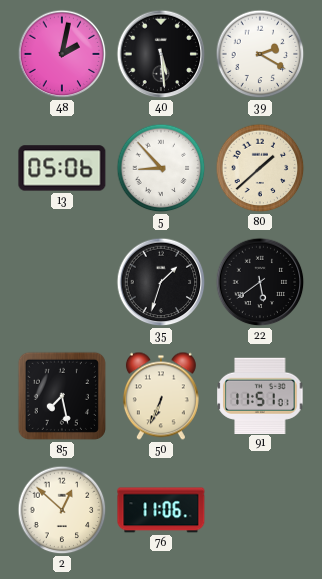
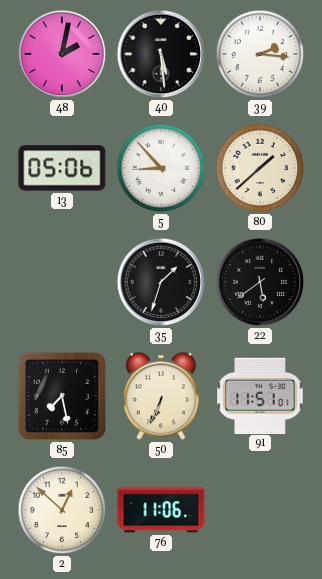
39: 2:20 -> 2:16
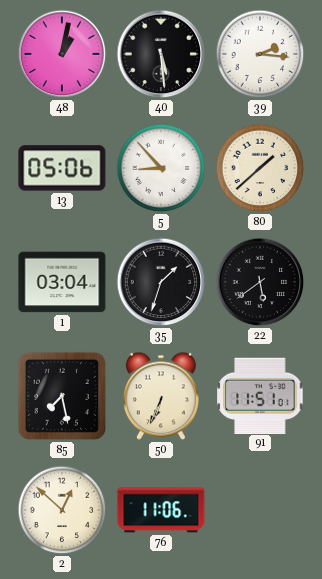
48: 2:02 -> 1:02
1: none -> 03:04
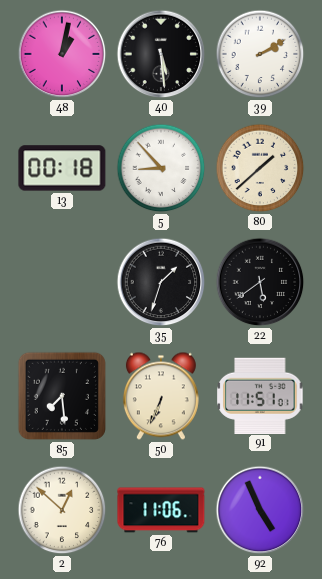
39: 2:16 -> 2:10
13: 05:06 -> 00:18
1: 03:04 -> none
85: 7:28 -> 7:29
92: none -> 4:56
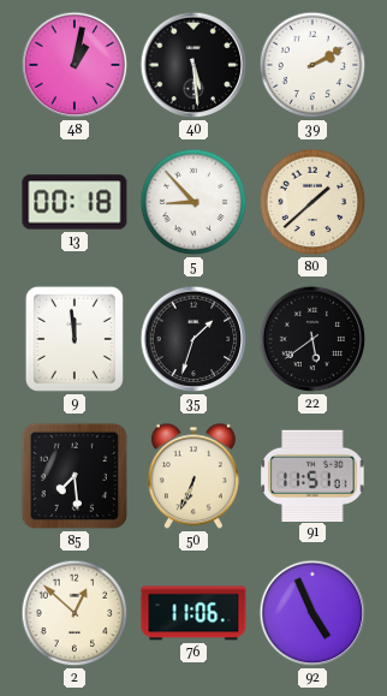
9: none -> 11:59
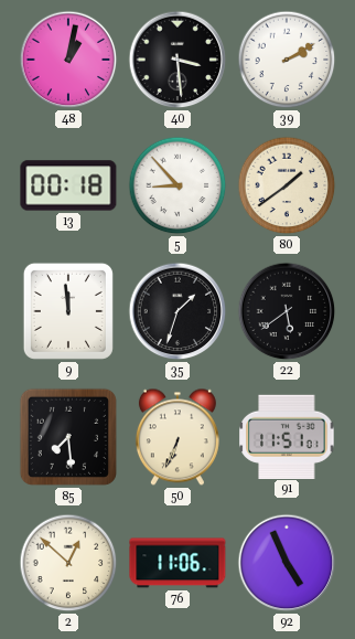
40: 5:29 -> 3:29
80: 1:38 -> 1:39
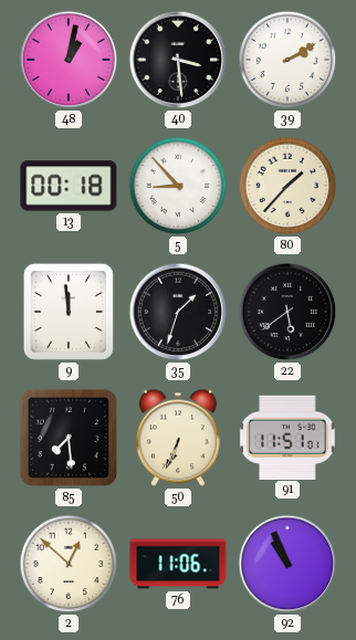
80: 1:39 -> 1:37
92: 4:56 -> 10:56
